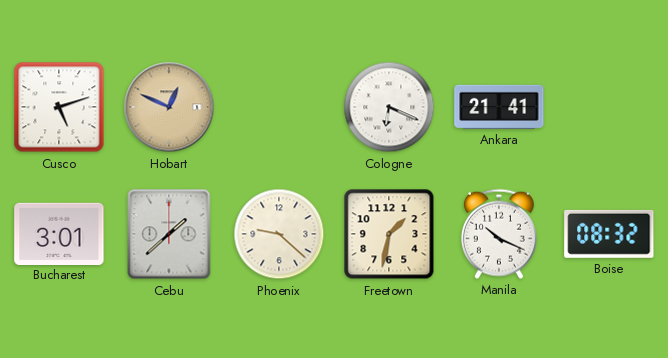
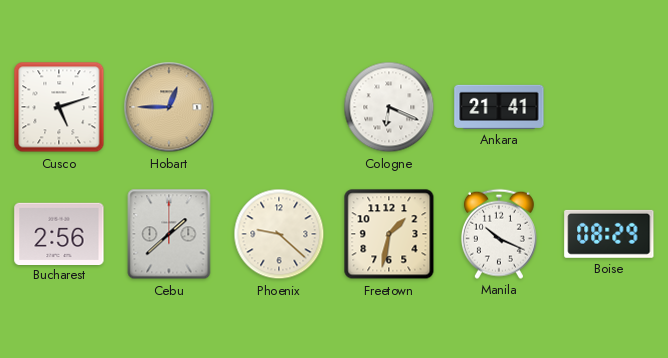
Hobart: 12:49 -> 12:45
Bucharest: 3:01 -> 2:56
Boise: 08:32 -> 08:29
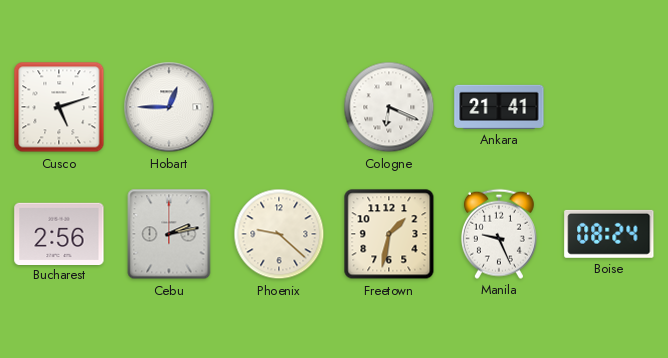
Hobart dial: champagne -> white
Cebu: 1:38 -> 2:13
Manila: 10:19 -> 9:26
Boise: 08:29 -> 08:24
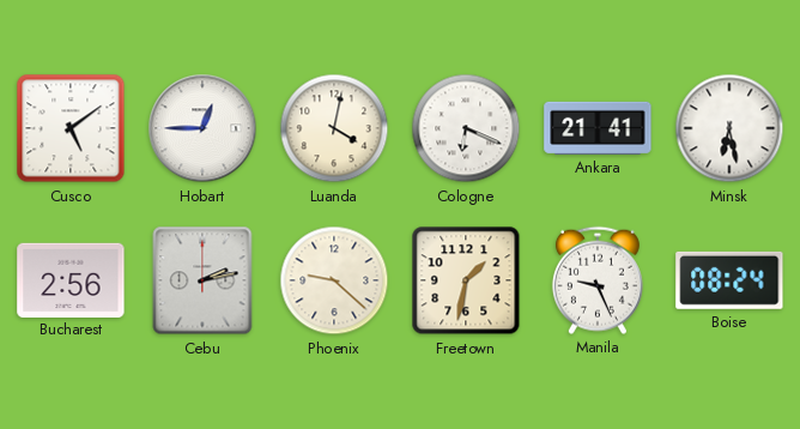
Cusco: 5:12 -> 5:09
Luanda: none -> 4:02
Minsk: none -> 6:28
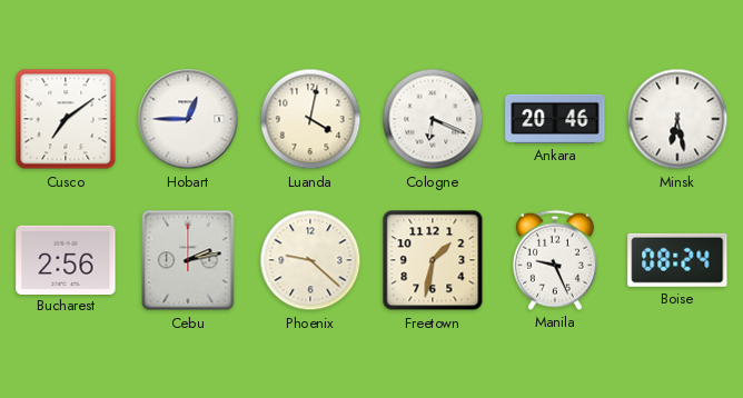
Cusco: 5:09 -> 7:09
Ankara: 21:41 -> 20:46
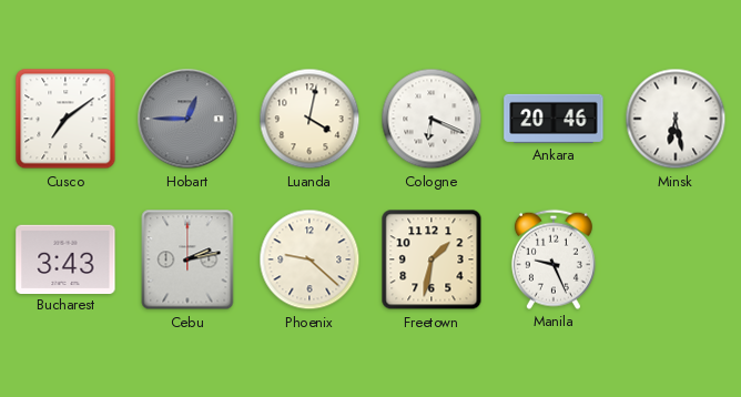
Hobart dial: white -> grey
Bucharest: 2:56 -> 3:43
Boise: 08:24 -> none
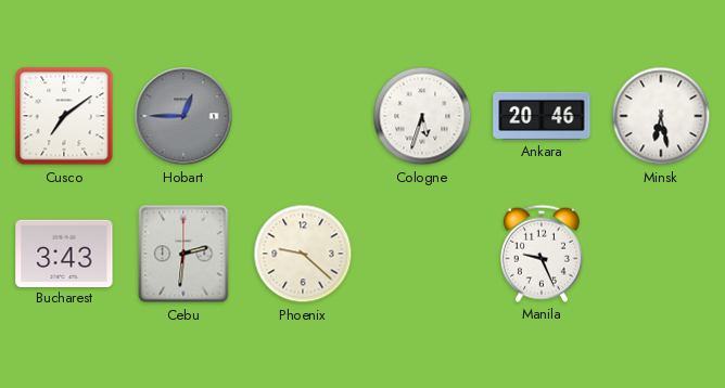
Luanda: 4:02 -> none
Cologne: 6:19 -> 5:33
Cebu: 2:13 -> 2:31
Freetown: 1:32 -> none
